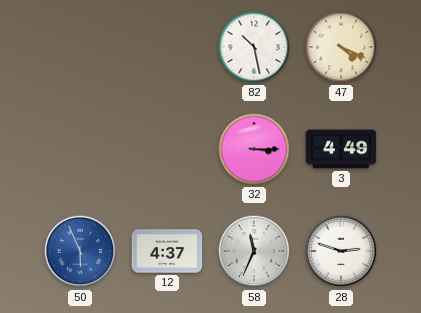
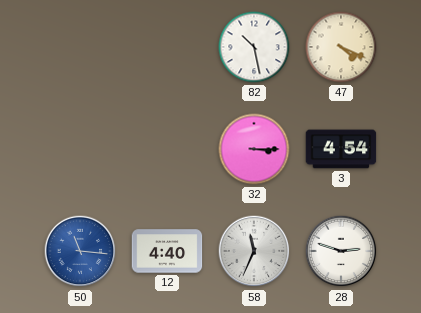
3: 4:49 -> 4:54
50: 5:56 -> 11:16
12: 4:37 -> 4:40
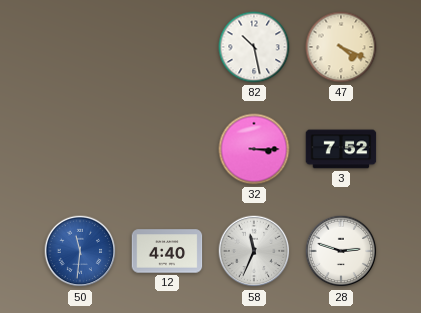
3: 4:54 -> 7:52
50: 11:16 -> 11:31
